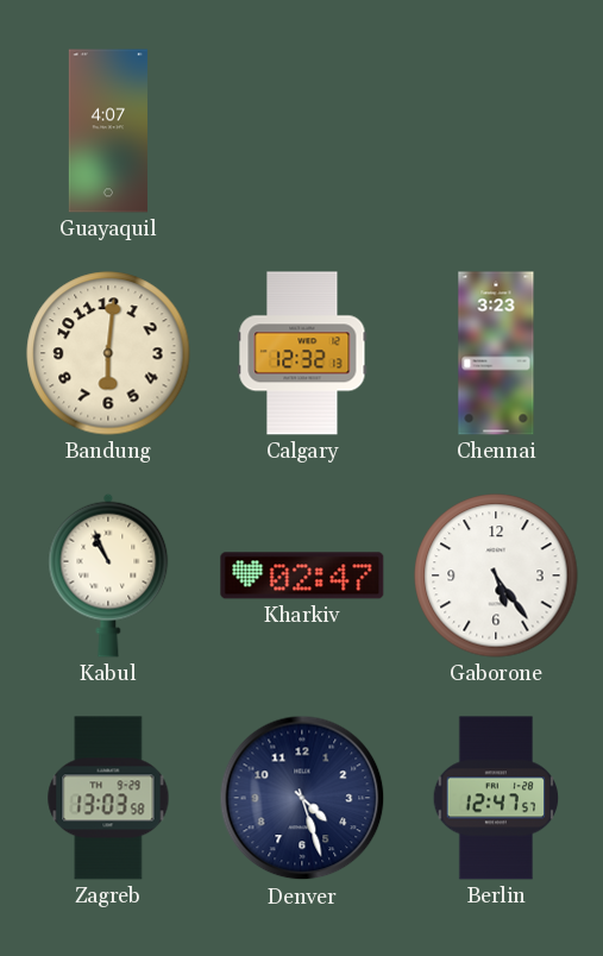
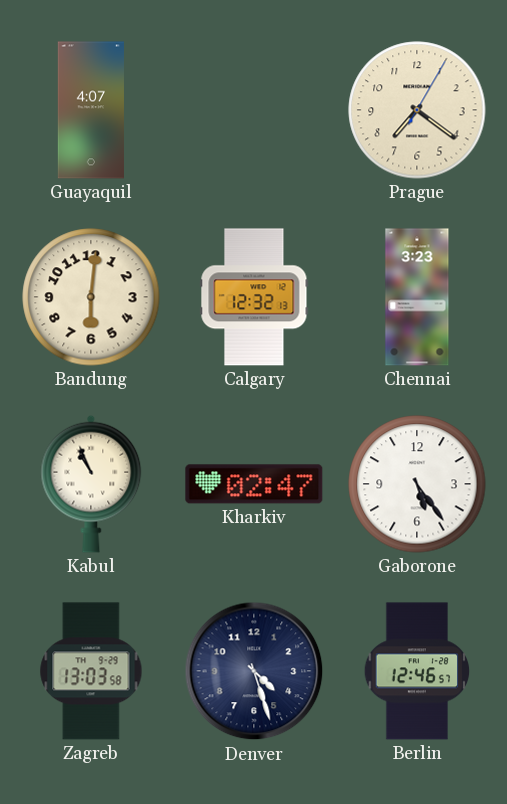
Prague: none -> 7:21
Berlin: 12:47 -> 12:46
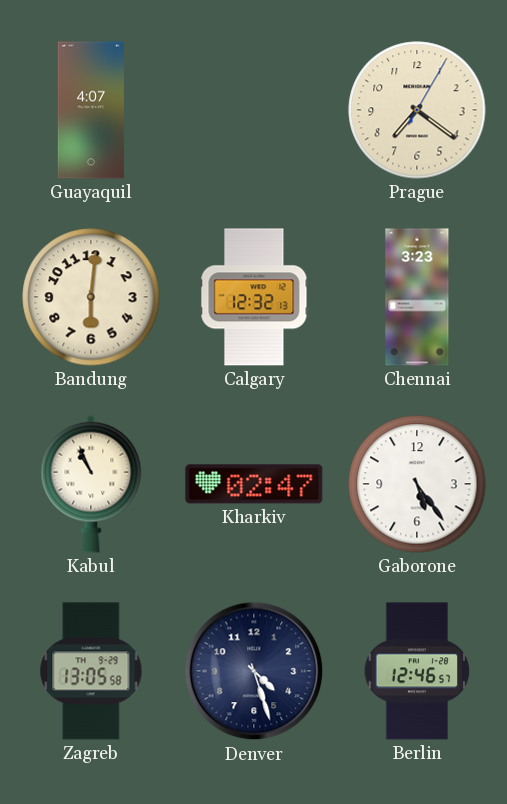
Zagreb: 13:03 -> 13:05
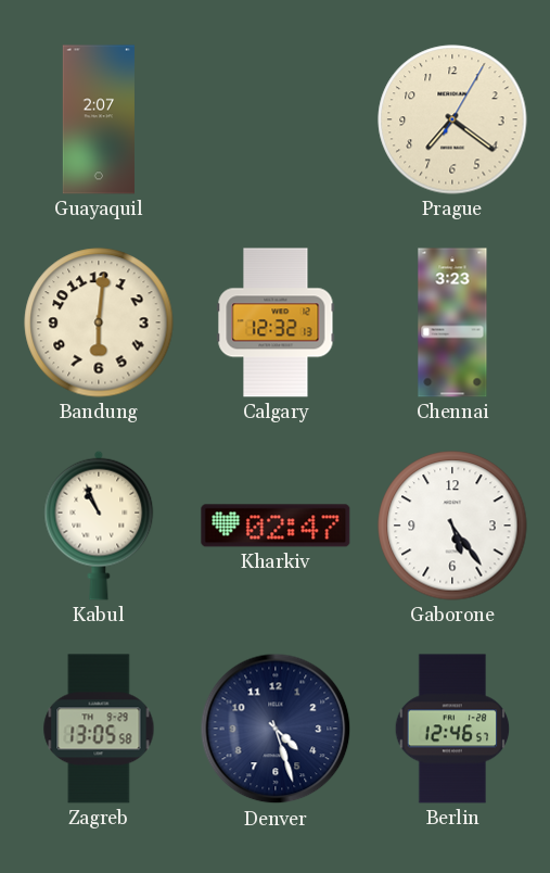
Guayaquil: 4:07 -> 2:07
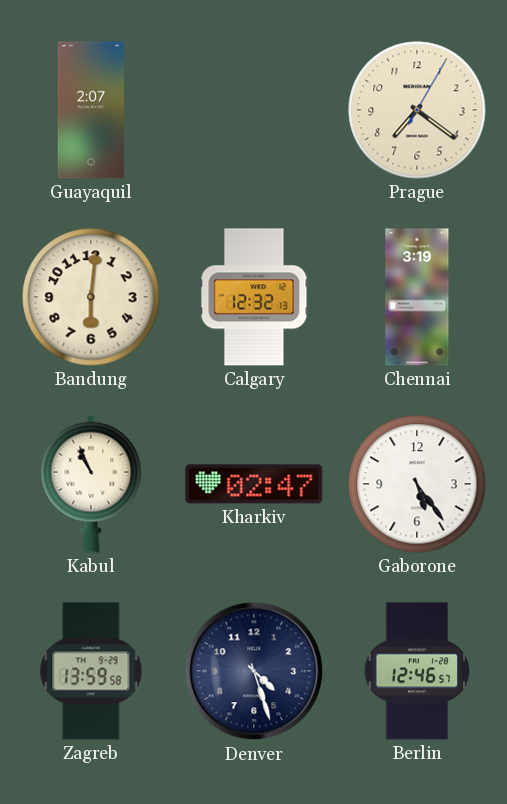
Chennai: 3:23 -> 3:19
Zagreb: 13:05 -> 13:59
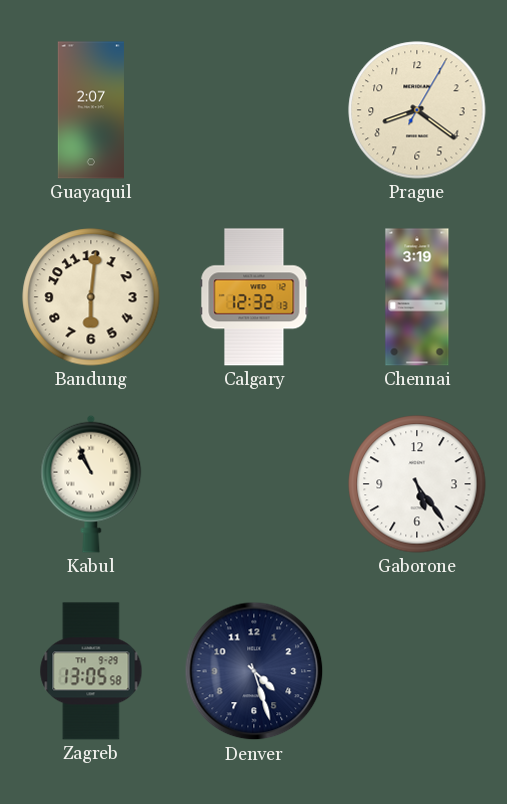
Prague: 7:21 -> 8:21
Kharkiv: 02:47 -> none
Zagreb: 13:59 -> 13:05
Berlin: 12:46 -> none
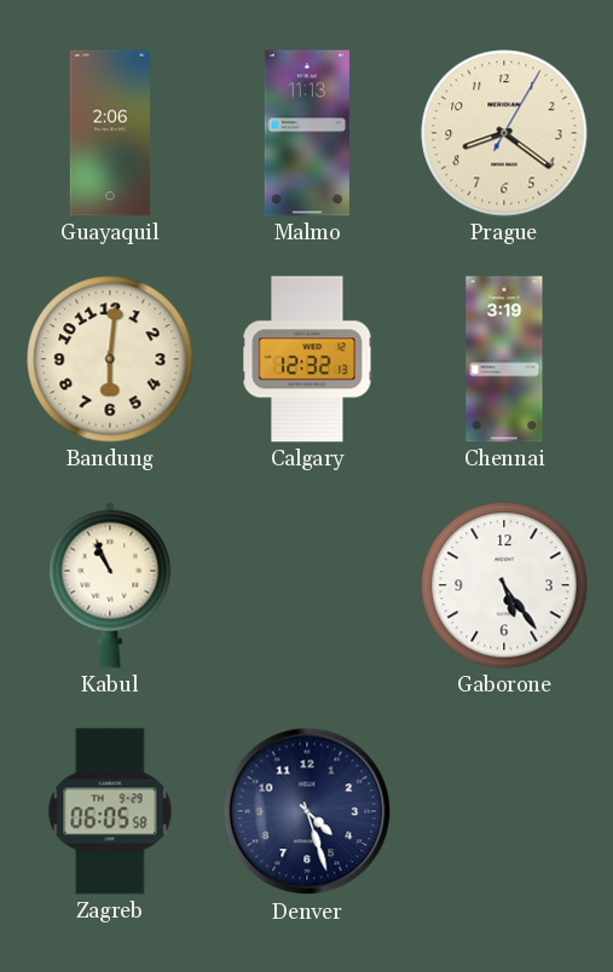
Guayaquil: 2:07 -> 2:06
Malmo: none -> 11:13
Zagreb: 13:05 -> 06:05
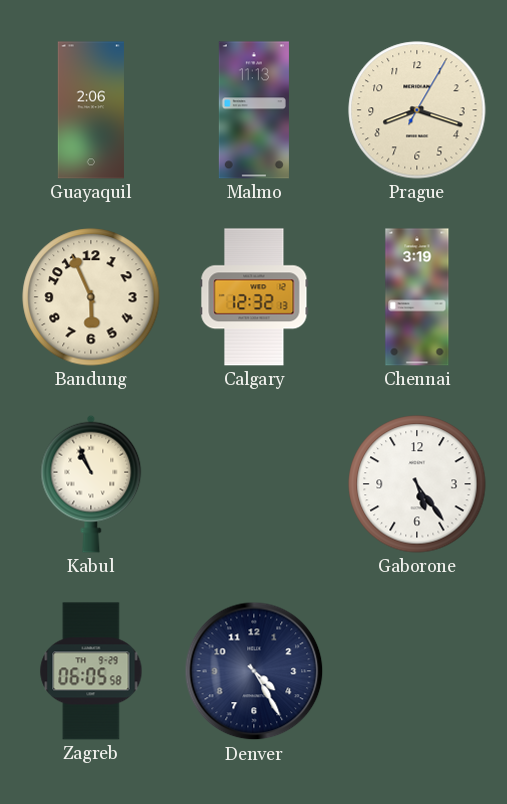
Prague: 8:21 -> 8:18
Bandung: 6:01 -> 5:56
Denver: 4:27 -> 4:25
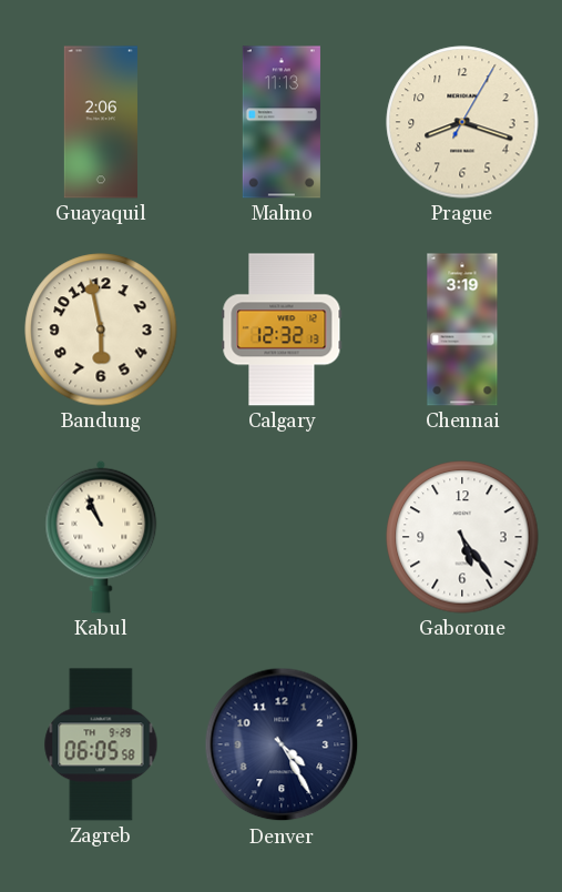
Bandung: 5:56 -> 5:58
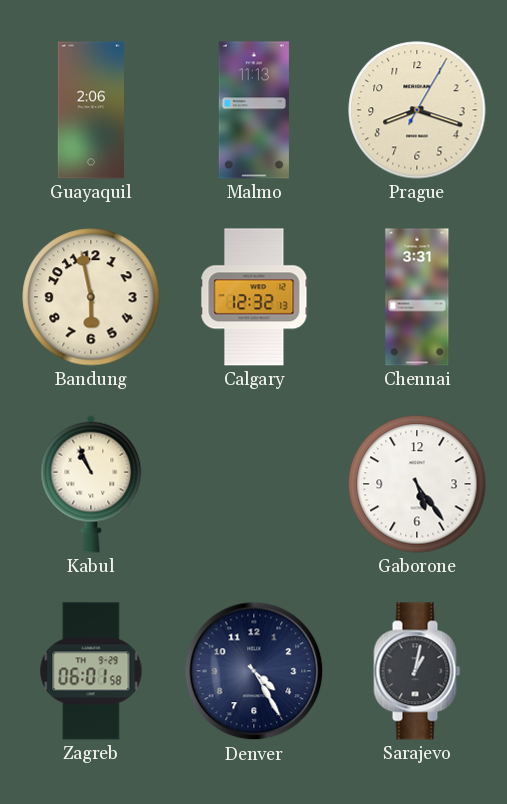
Chennai: 3:19 -> 3:31
Zagreb: 06:05 -> 06:01
Sarajevo: none -> 1:02
